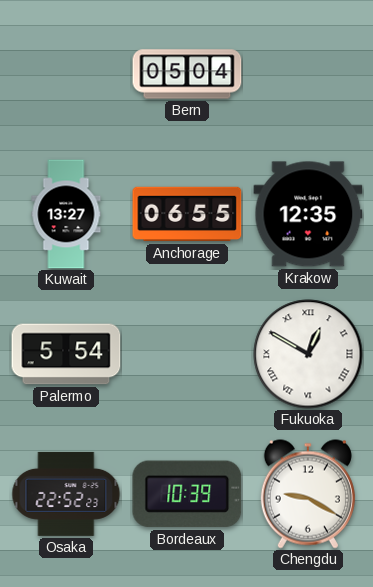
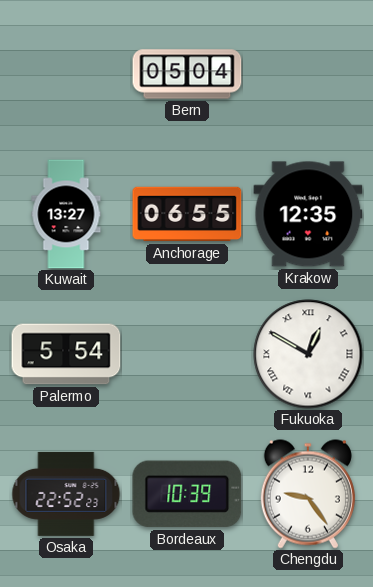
Chengdu: 9:20 -> 9:24
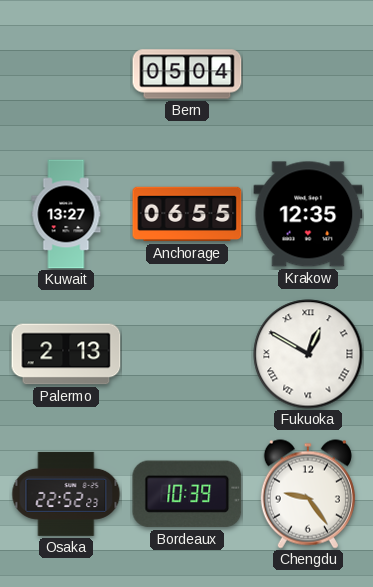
Palermo: 5:54 -> 2:13
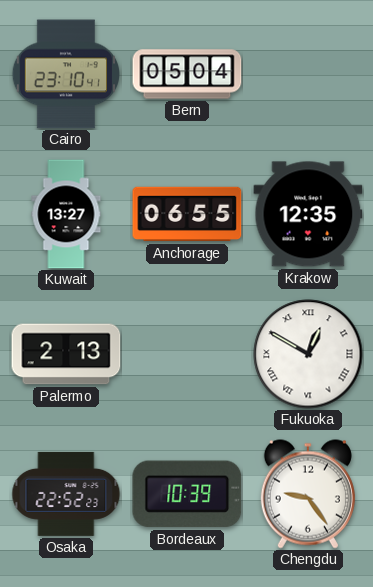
Cairo: none -> 23:10
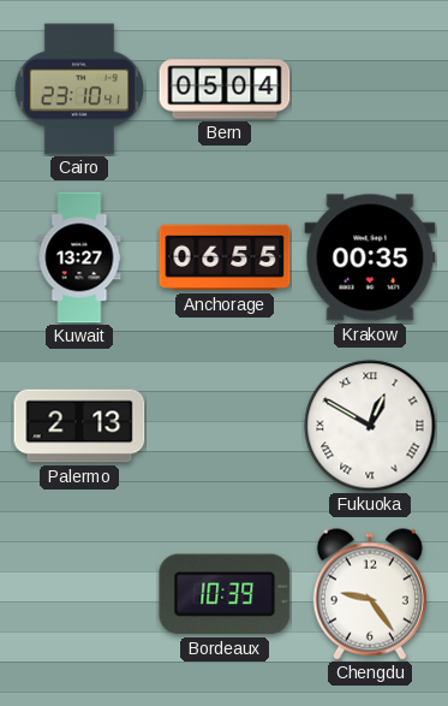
Krakow: 12:35 -> 00:35
Osaka: 22:52 -> none
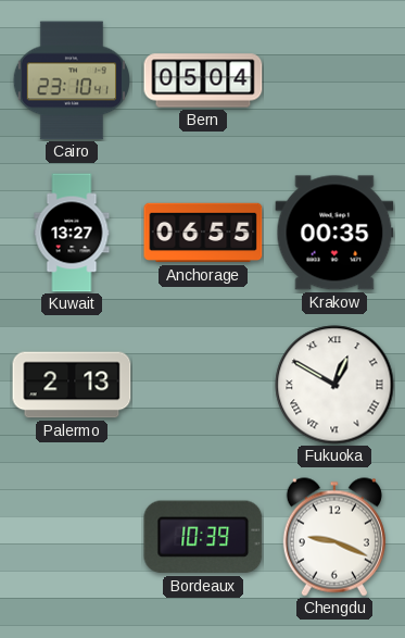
Chengdu: 9:24 -> 9:19
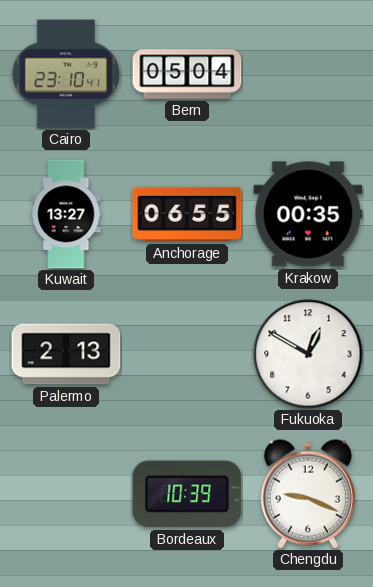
Fukuoka numerals: Roman -> Arabic
